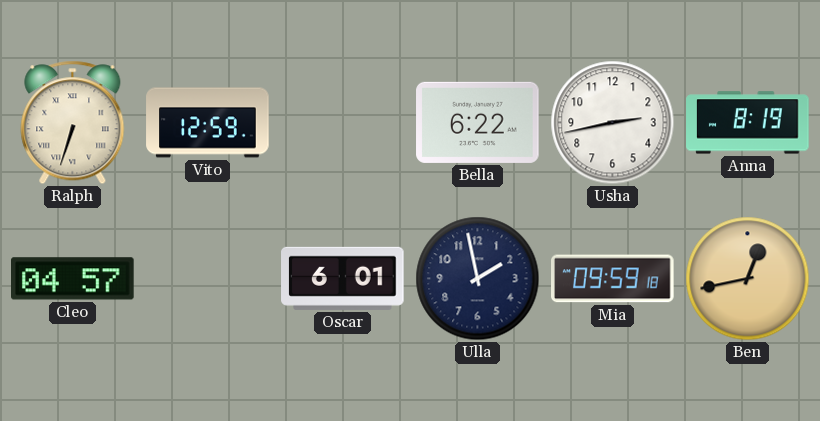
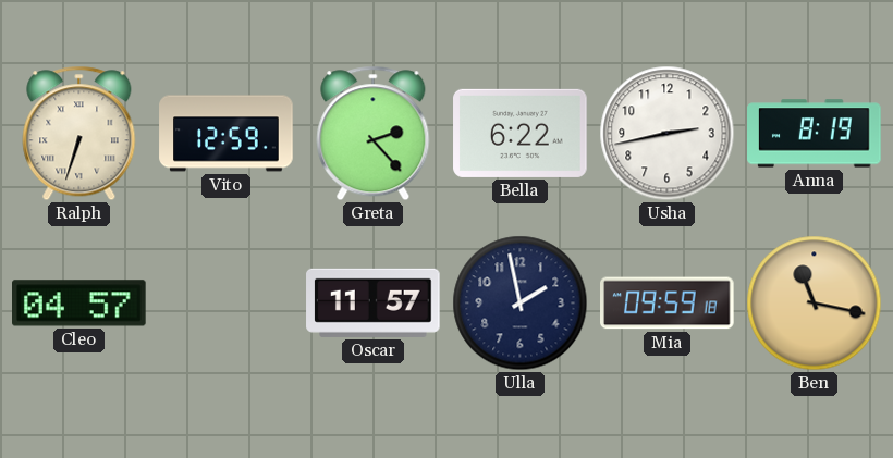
Greta: none -> 2:23
Oscar: 6:01 -> 11:57
Ben: 12:43 -> 11:17
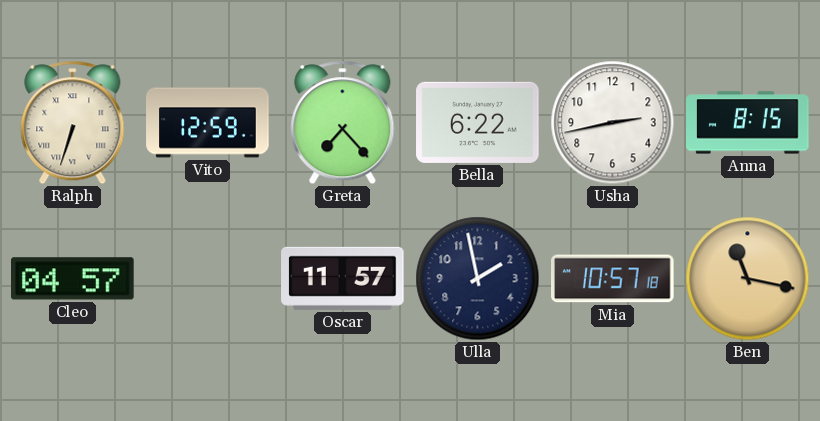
Greta: 2:23 -> 7:23
Anna: 8:19 -> 8:15
Mia: 09:59 -> 10:57
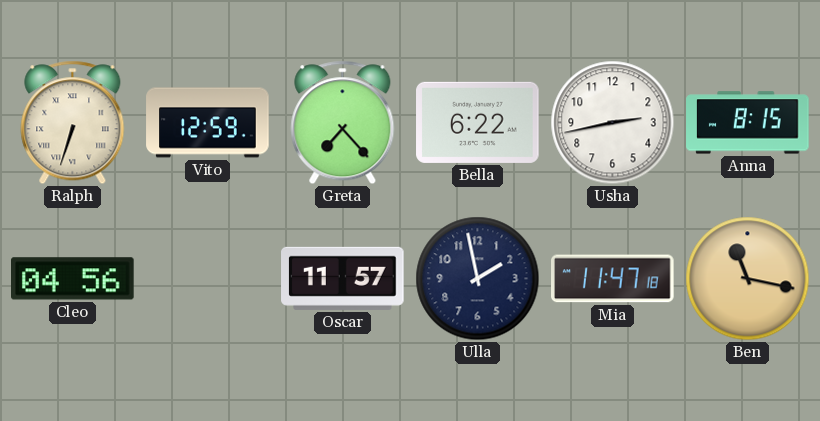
Cleo: 04:57 -> 04:56
Mia: 10:57 -> 11:47
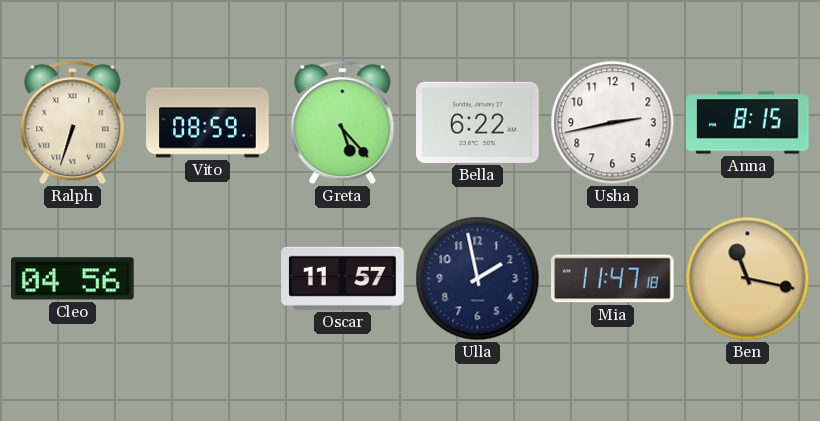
Vito: 12:59 -> 08:59
Greta: 7:23 -> 5:23
